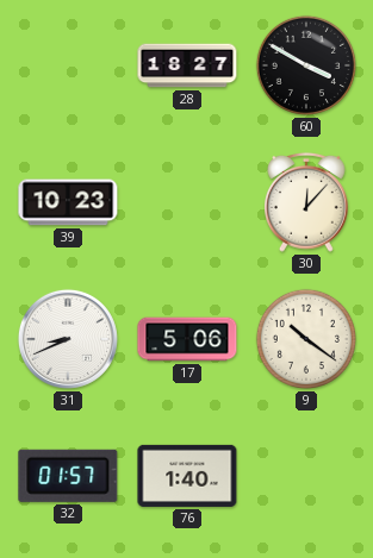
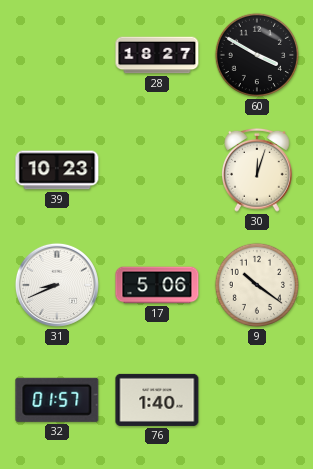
30: 12:07 -> 12:03
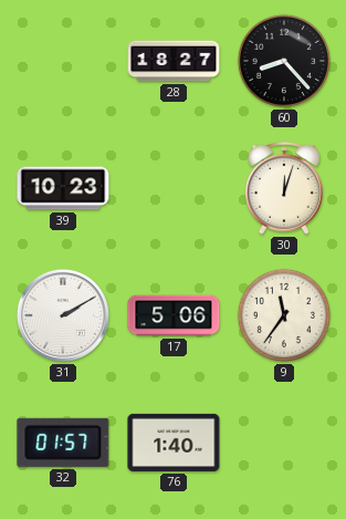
60: 3:50 -> 8:23
31: 8:41 -> 2:10
9: 10:21 -> 11:36
